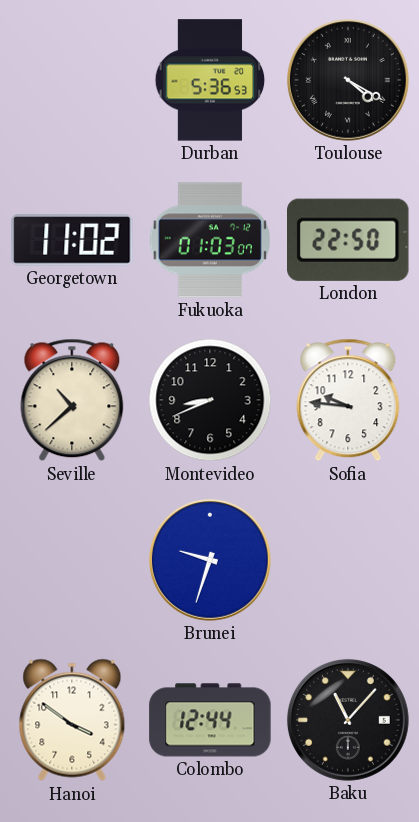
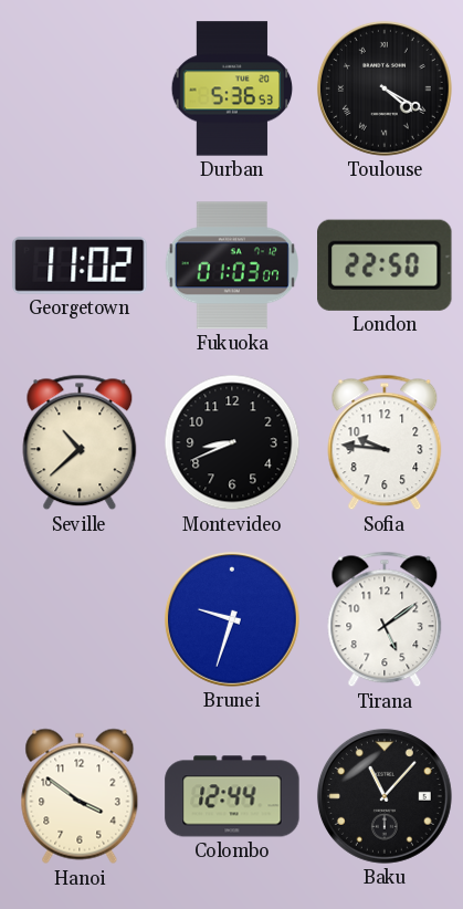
Tirana: none -> 5:09
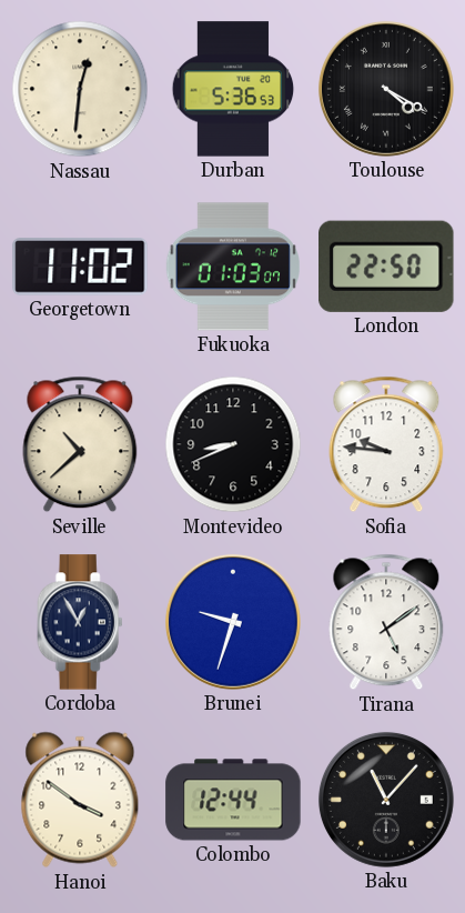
Nassau: none -> 12:31
Cordoba: none -> 12:55
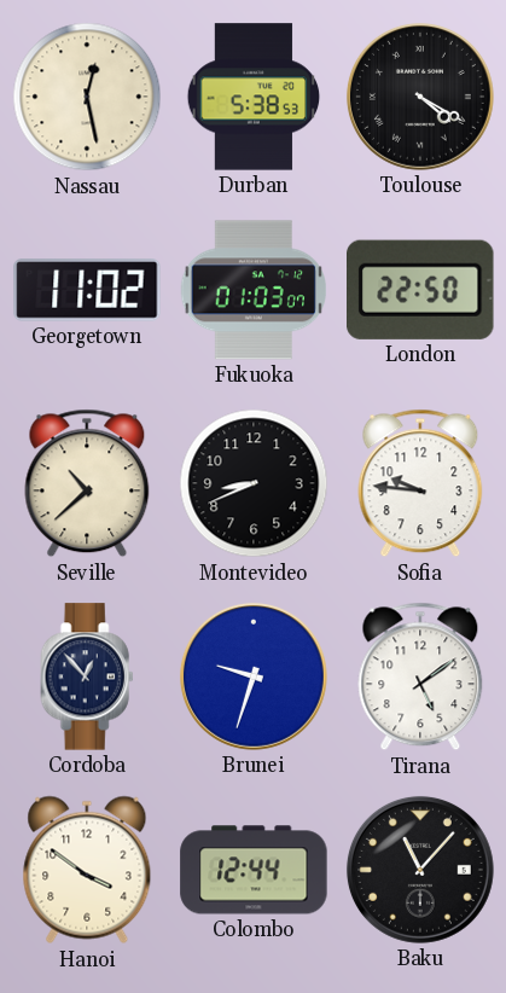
Nassau: 12:31 -> 12:28
Durban: 5:36 -> 5:38
Cordoba: 12:55 -> 12:53
